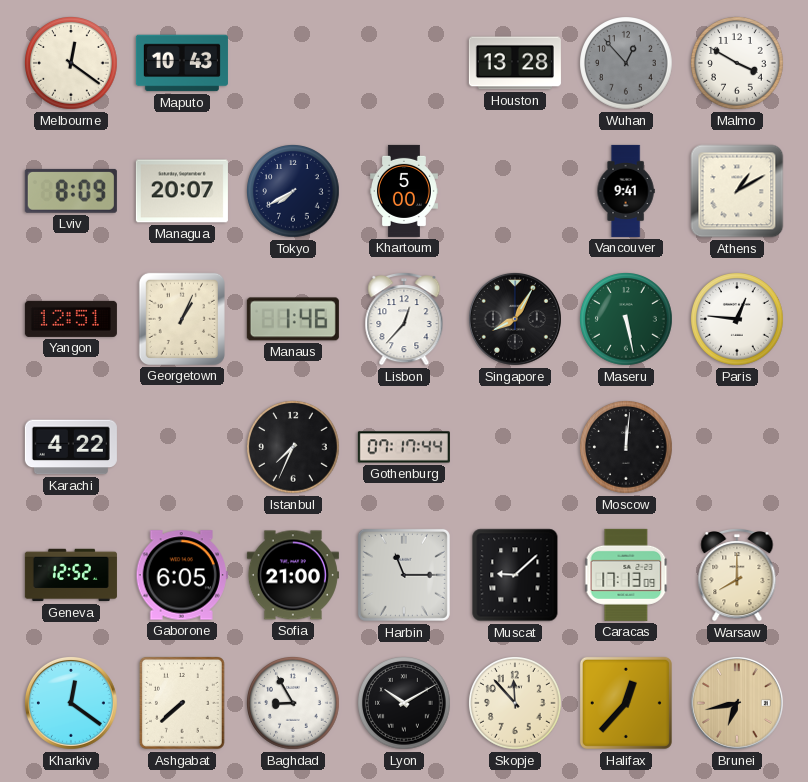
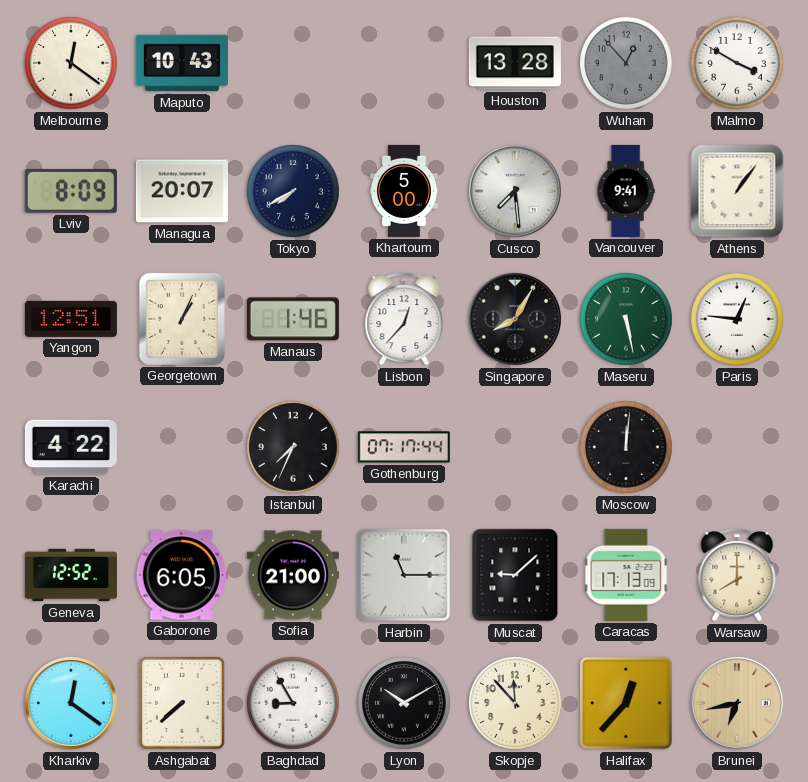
Cusco: none -> 7:29
Athens: 1:10 -> 1:06
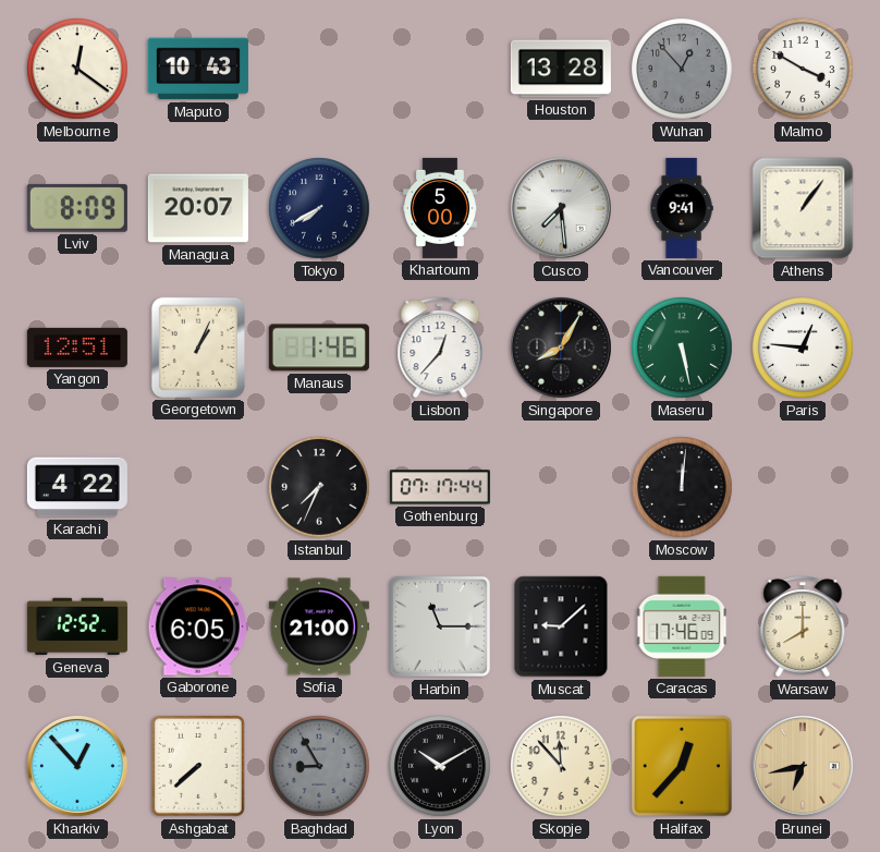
Caracas: 17:13 -> 17:46
Kharkiv: 12:21 -> 12:53
Baghdad dial: white -> grey
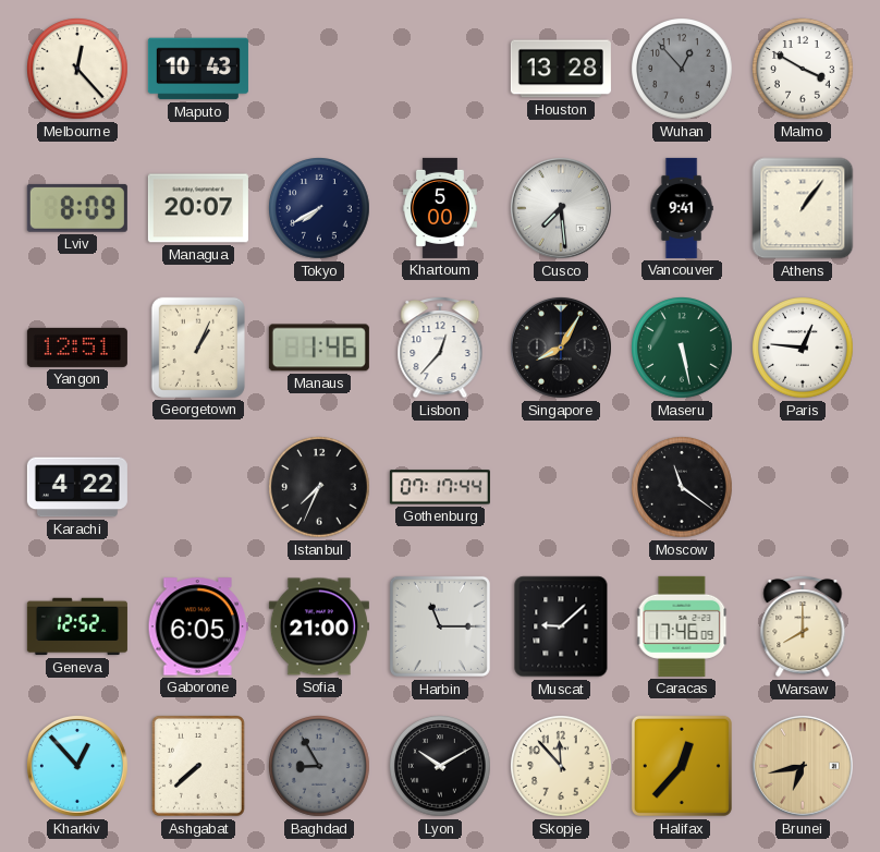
Melbourne: 12:21 -> 12:23
Moscow: 12:01 -> 11:21
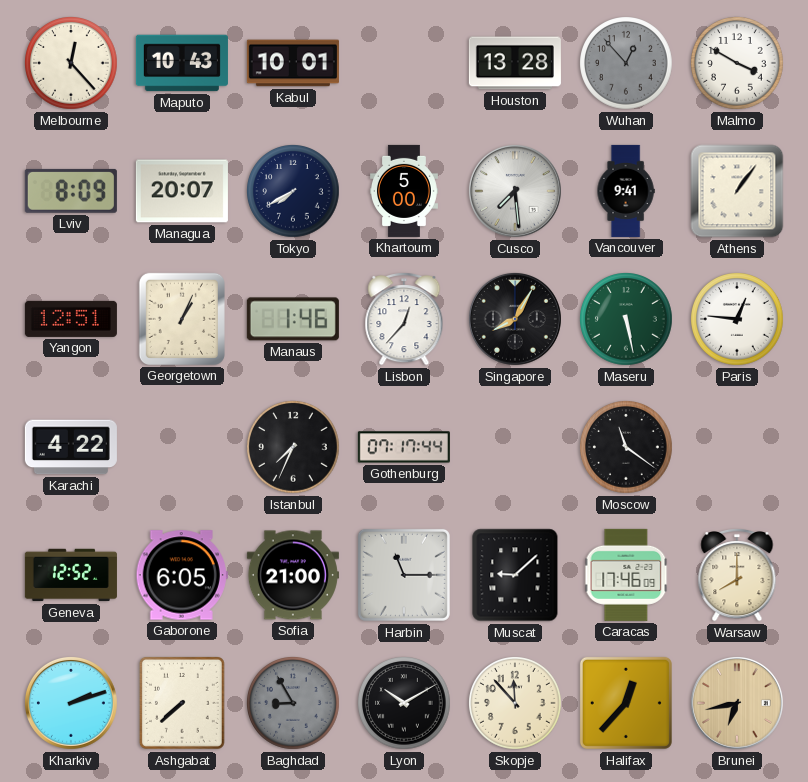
Kabul: none -> 10:01
Kharkiv: 12:53 -> 2:12
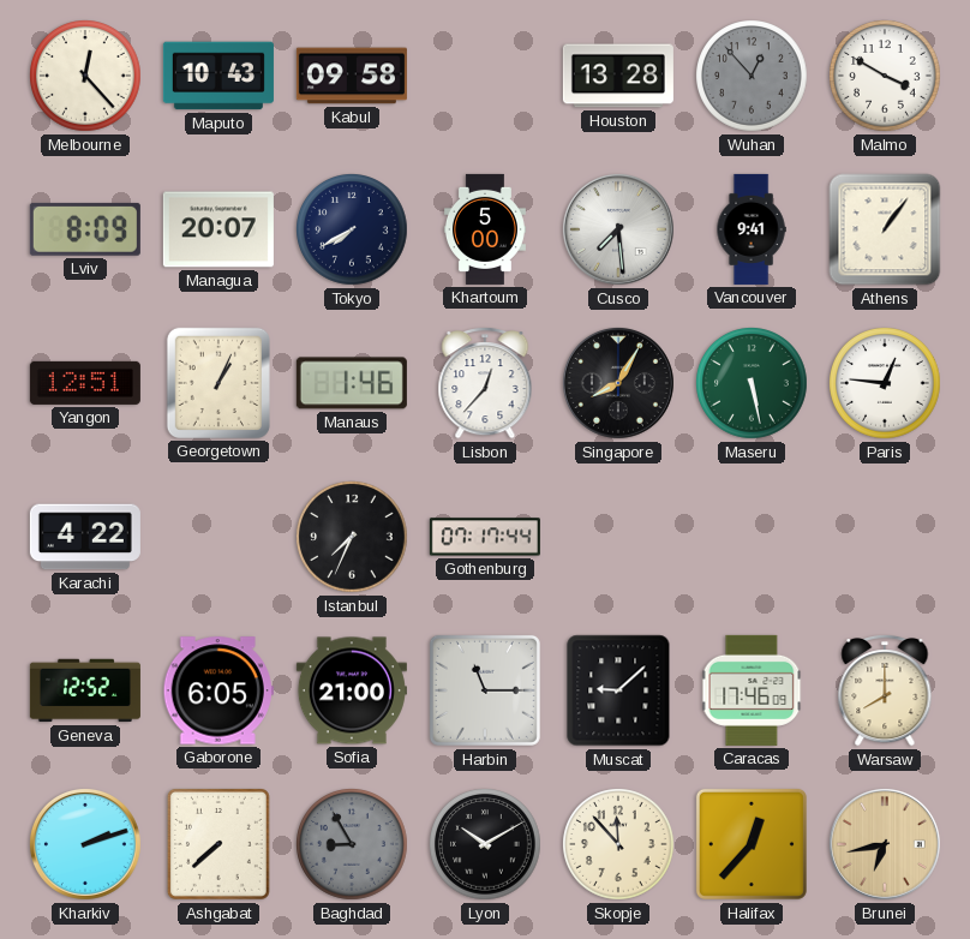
Kabul: 10:01 -> 09:58
Moscow: 11:21 -> none
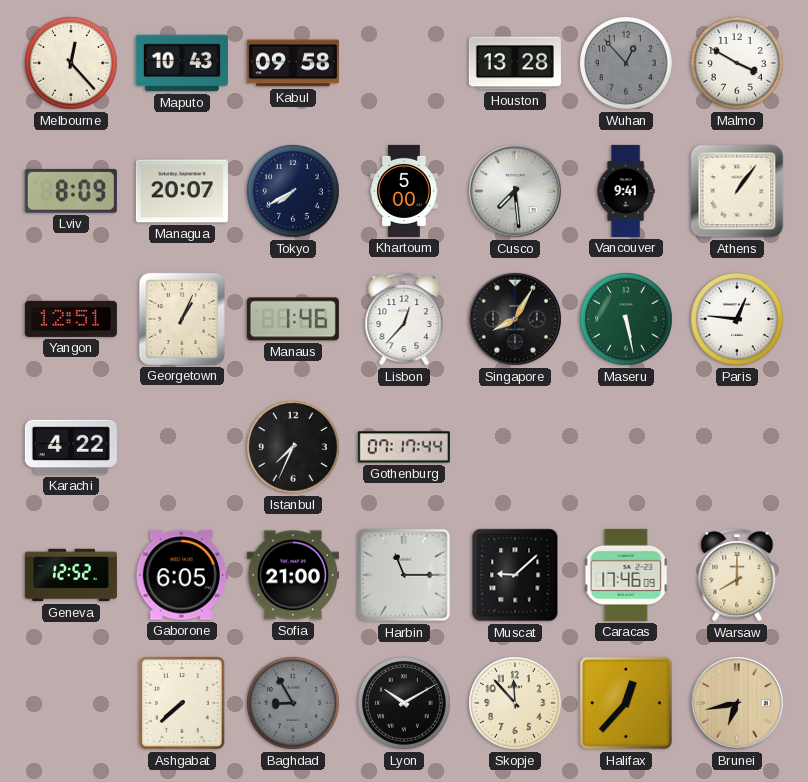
Kharkiv: 2:12 -> none
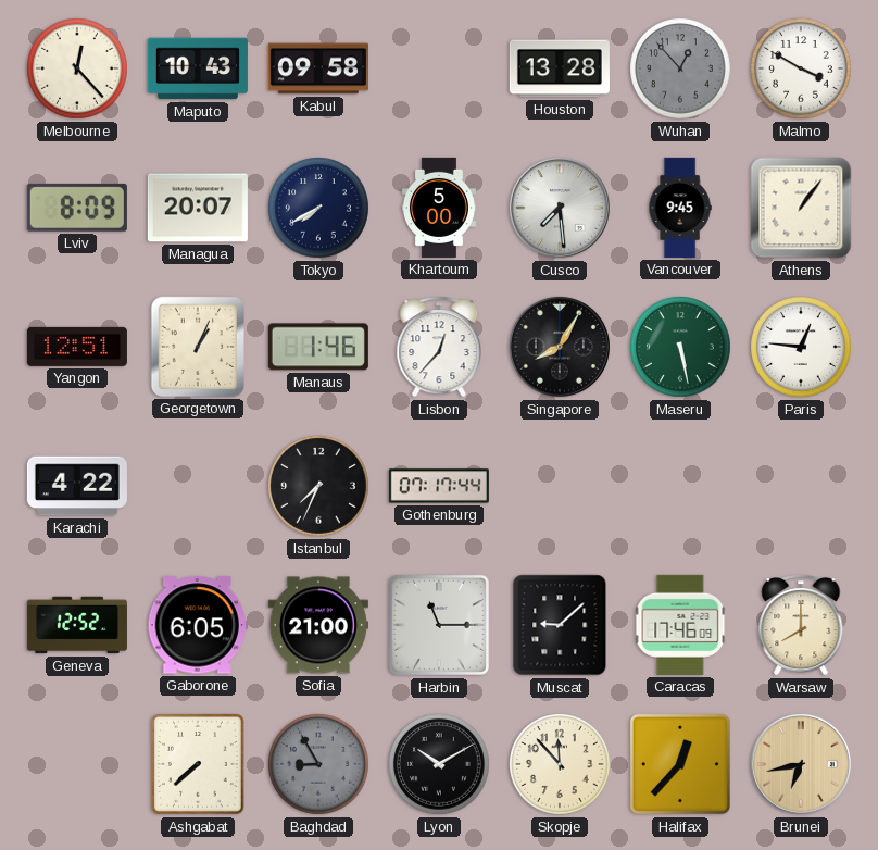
Vancouver: 9:41 -> 9:45
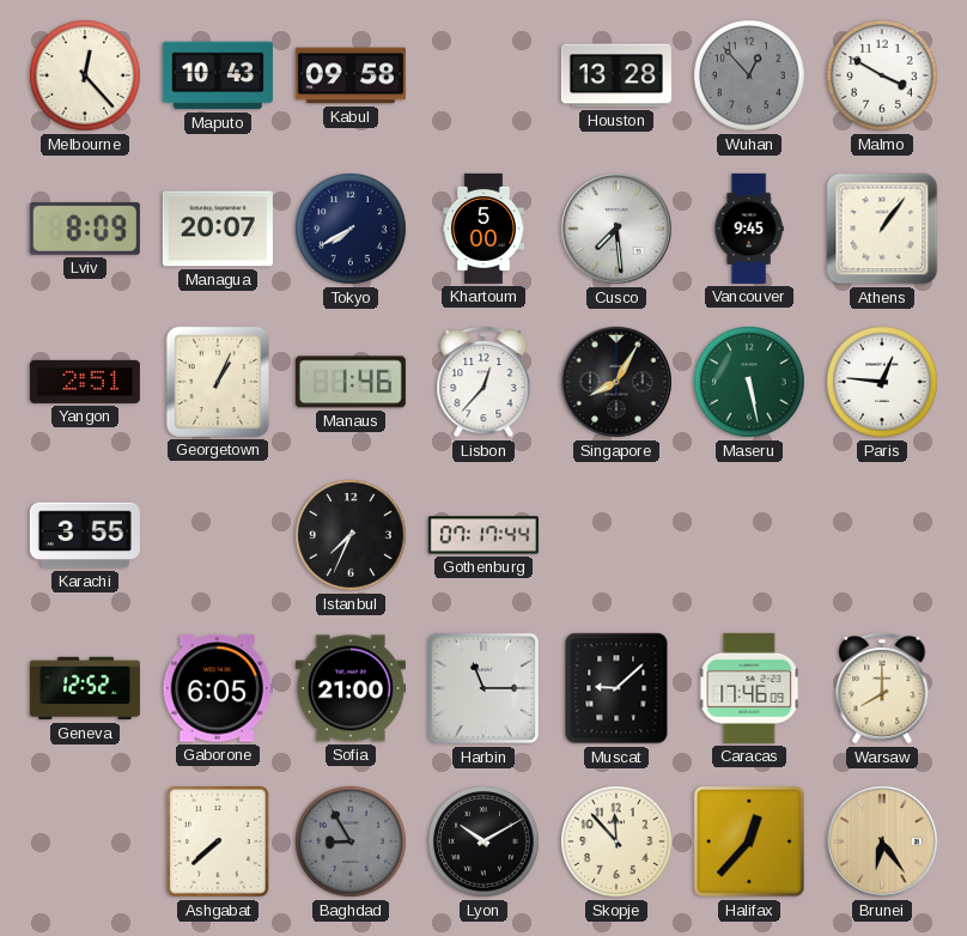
Yangon: 12:51 -> 2:51
Karachi: 4:22 -> 3:55
Brunei: 6:43 -> 6:24
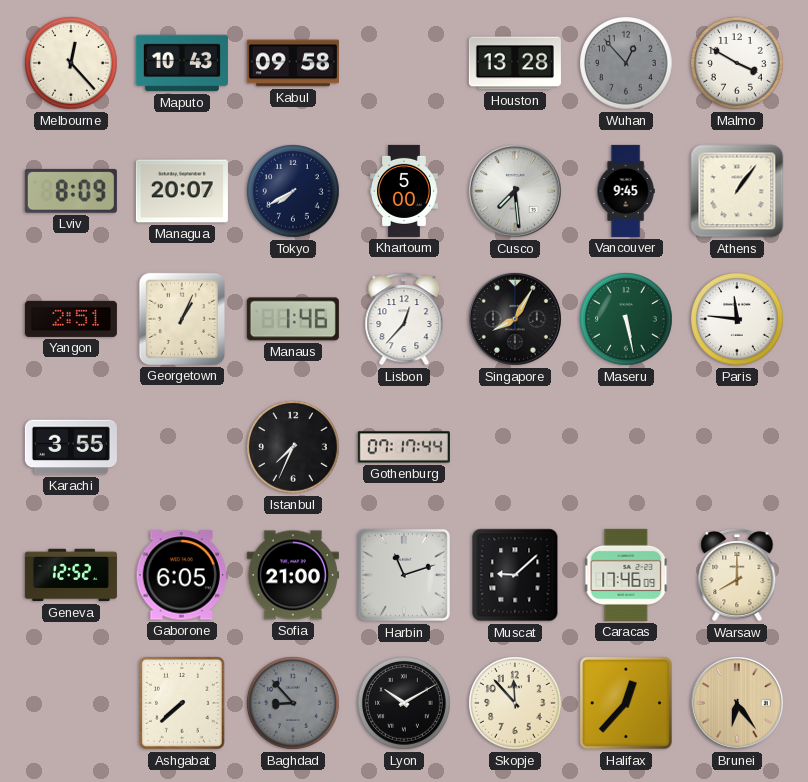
Paris: 12:46 -> 11:46
Harbin: 11:15 -> 11:12
Baghdad: 8:55 -> 8:53
